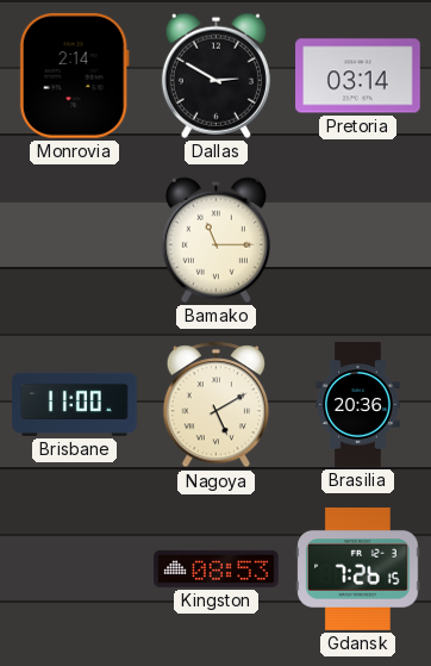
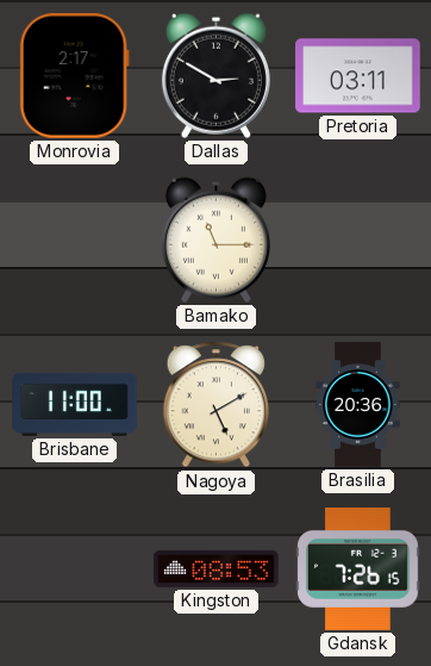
Monrovia: 2:14 -> 2:17
Pretoria: 03:14 -> 03:11
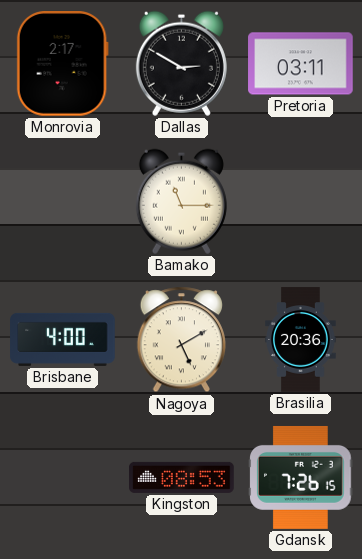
Brisbane: 11:00 -> 4:00
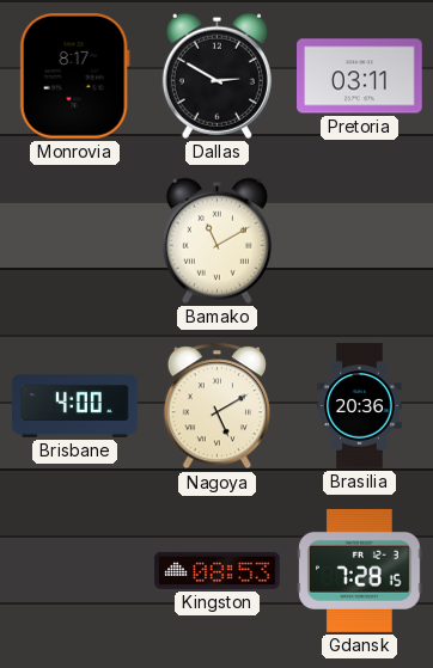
Monrovia: 2:17 -> 8:17
Bamako: 11:15 -> 11:10
Gdansk: 7:26 -> 7:28
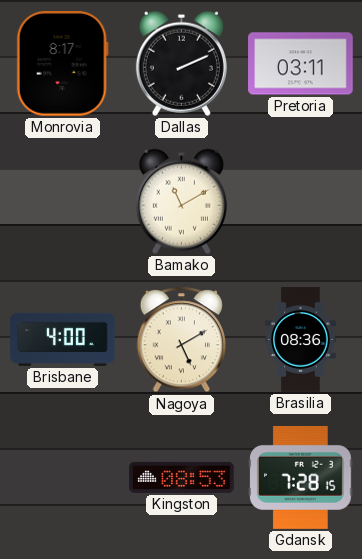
Dallas: 2:50 -> 2:11
Brasilia: 20:36 -> 08:36
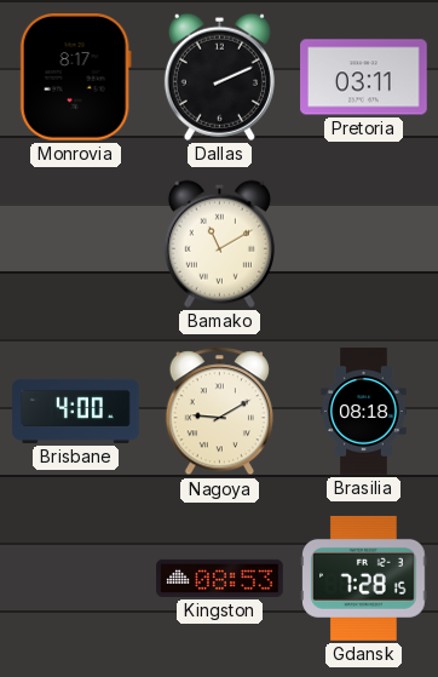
Nagoya: 5:10 -> 9:10
Brasilia: 08:36 -> 08:18
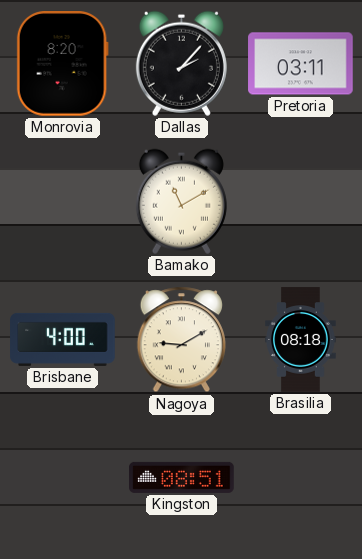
Monrovia: 8:17 -> 8:20
Dallas: 2:11 -> 2:07
Kingston: 08:53 -> 08:51
Gdansk: 7:28 -> none
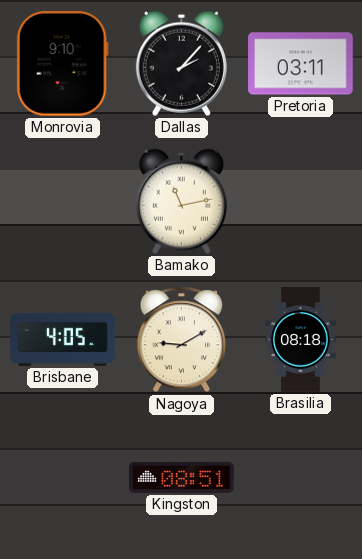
Monrovia: 8:20 -> 9:10
Bamako: 11:10 -> 11:13
Brisbane: 4:00 -> 4:05
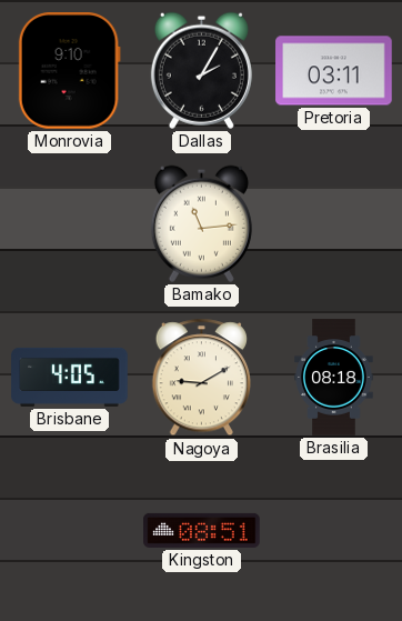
Dallas: 2:07 -> 2:05
Bamako: 11:13 -> 11:14
